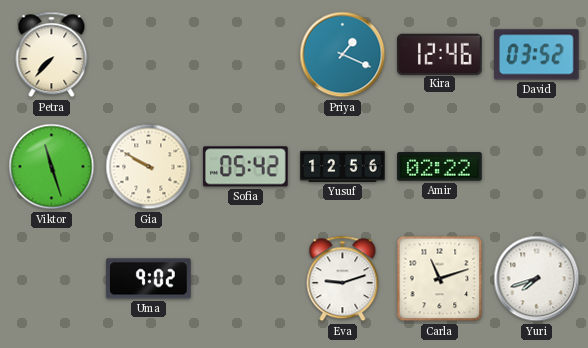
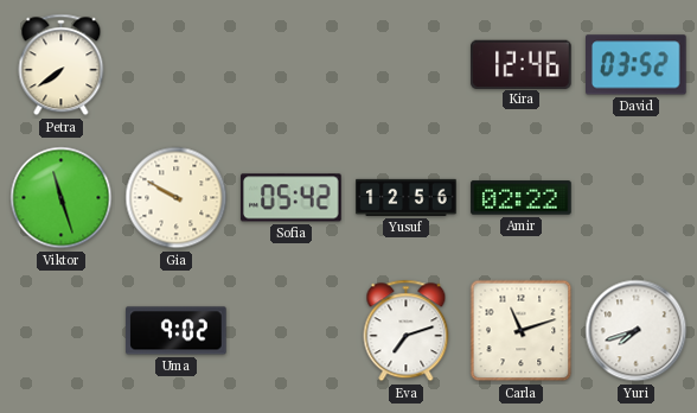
Petra: 7:37 -> 7:39
Priya: 1:19 -> none
Eva: 9:12 -> 7:12
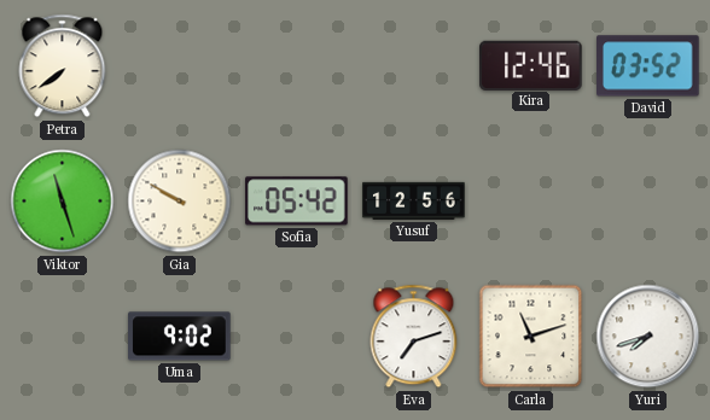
Amir: 02:22 -> none
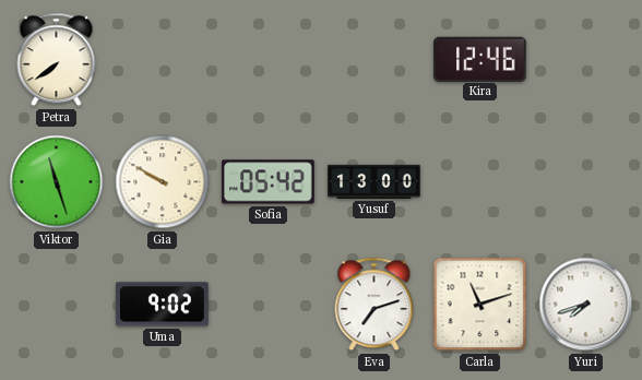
David: 03:52 -> none
Yusuf: 12:56 -> 13:00
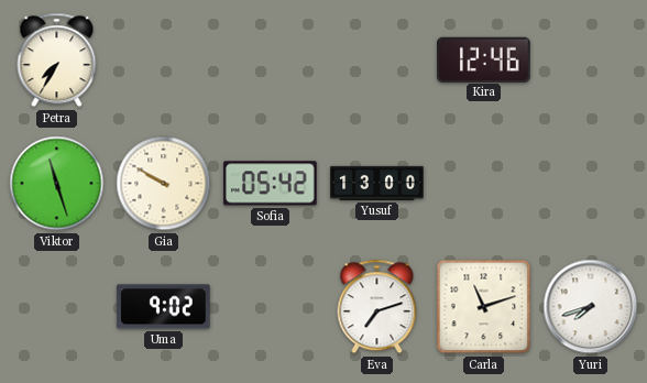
Petra: 7:39 -> 7:35
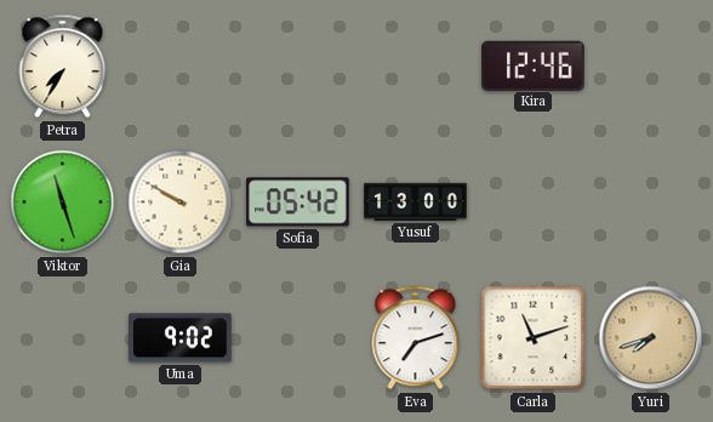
Yuri dial: white -> champagne
